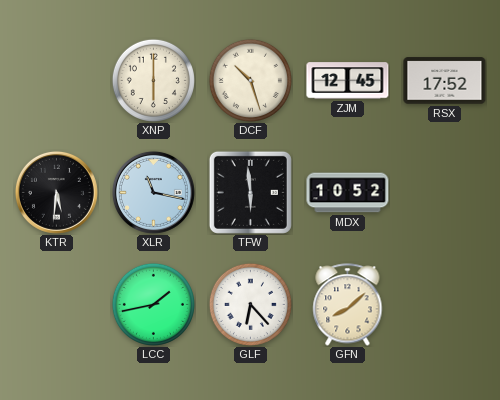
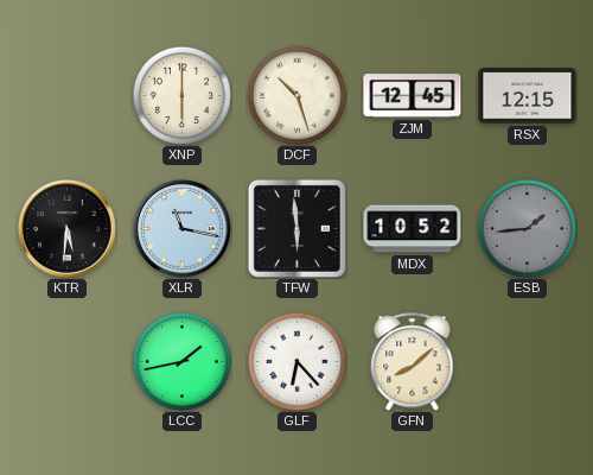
RSX: 17:52 -> 12:15
ESB: none -> 1:44
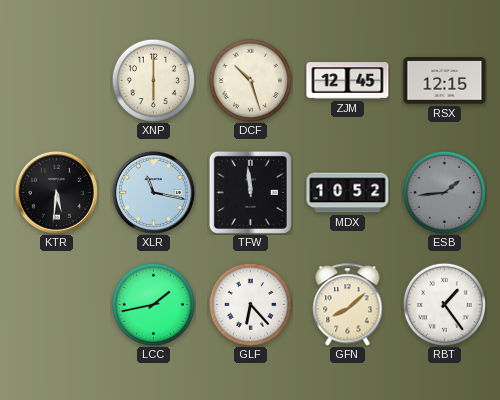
TFW: 5:59 -> 11:59
RBT: none -> 1:24
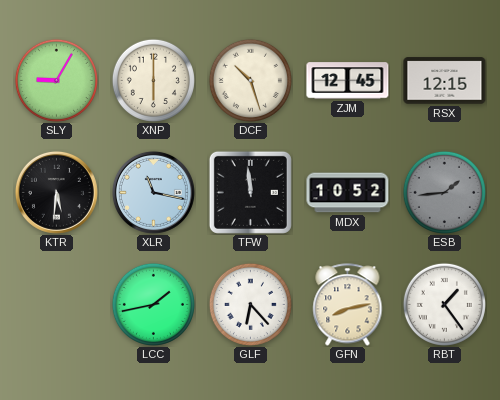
SLY: none -> 9:05
GFN: 8:08 -> 8:13
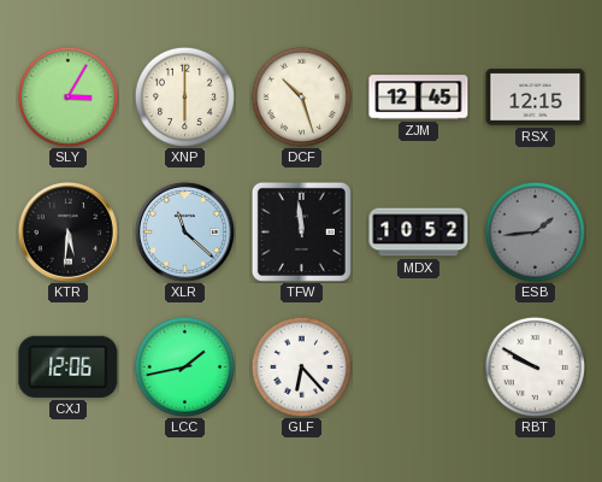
SLY: 9:05 -> 3:05
XLR: 11:17 -> 11:22
CXJ: none -> 12:06
GFN: 8:13 -> none
RBT: 1:24 -> 9:50
